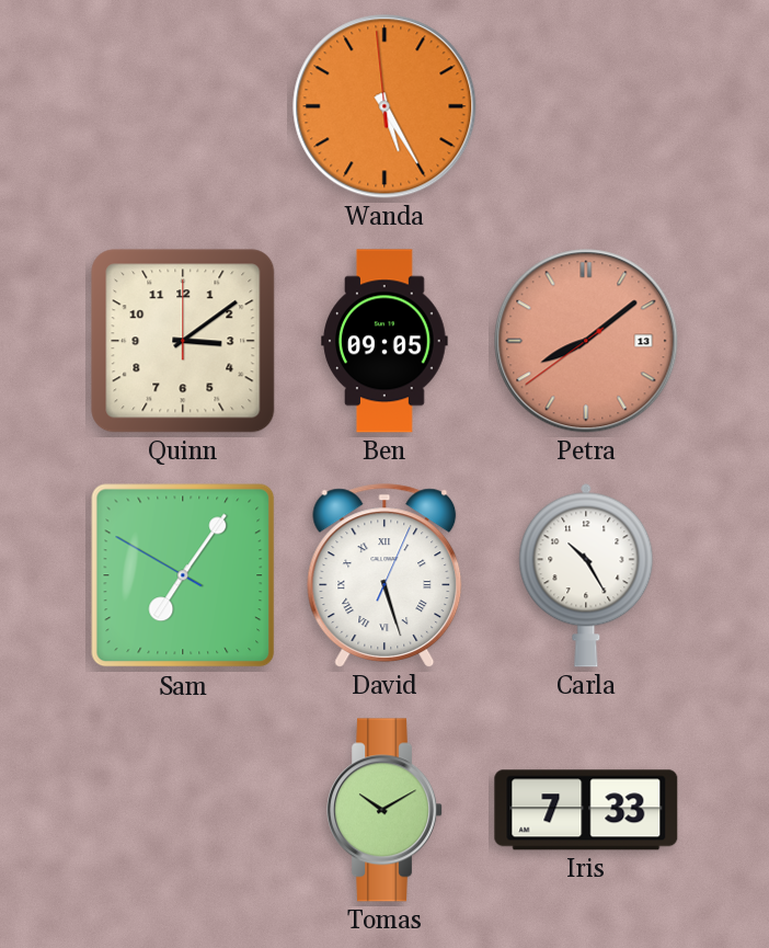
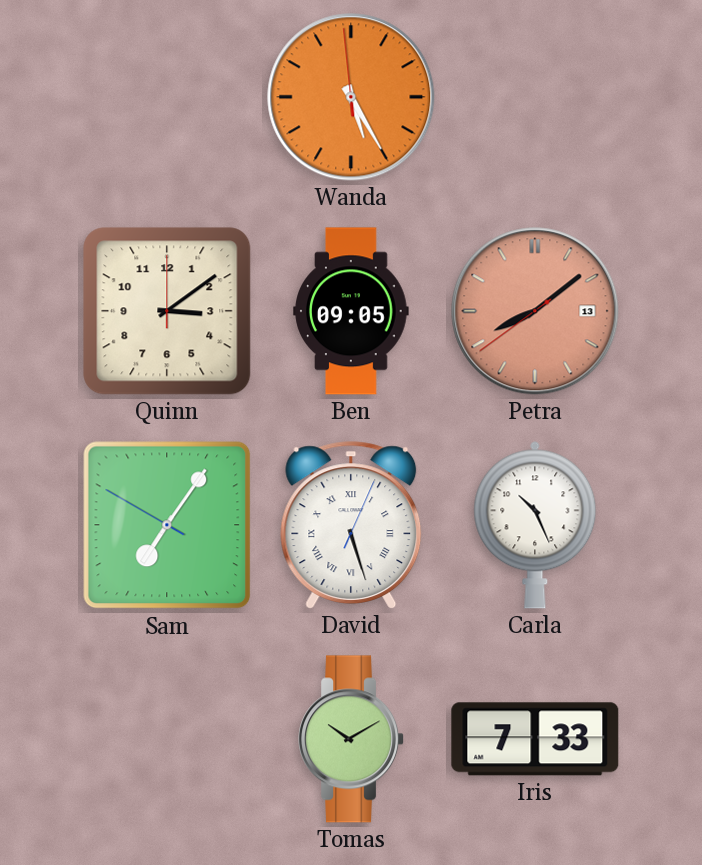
Carla: 10:25 -> 10:26
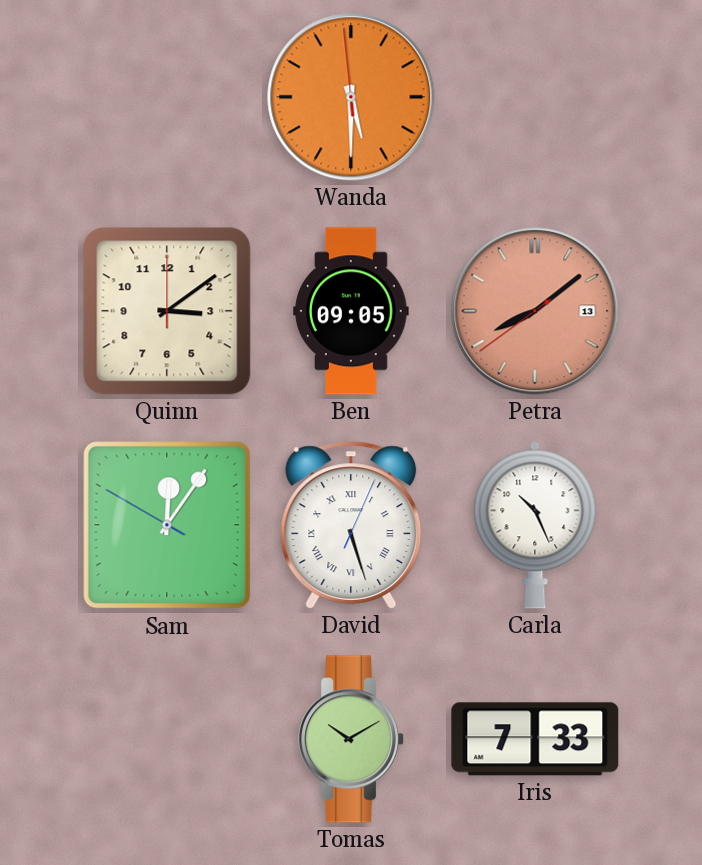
Wanda: 5:24 -> 5:29
Sam: 7:05 -> 12:05
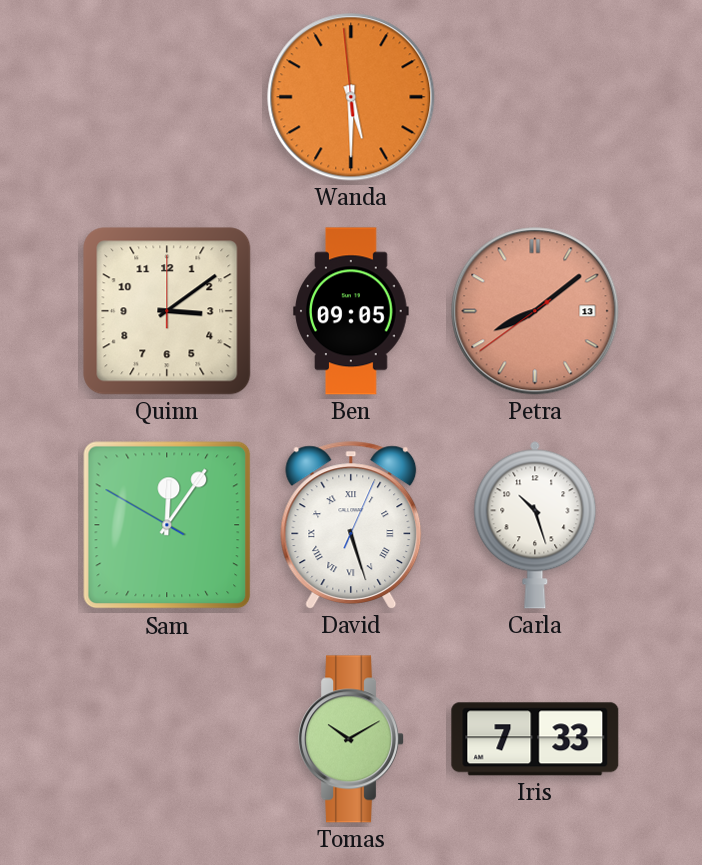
Carla: 10:26 -> 10:27
